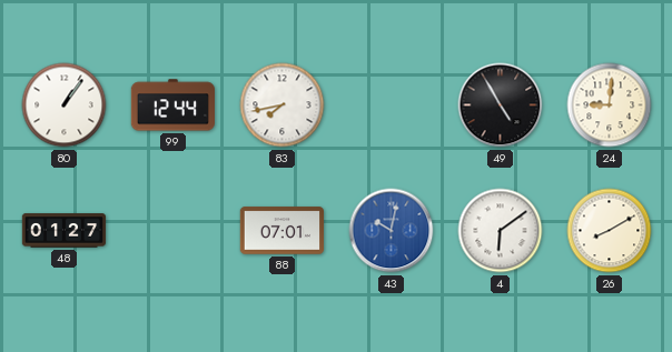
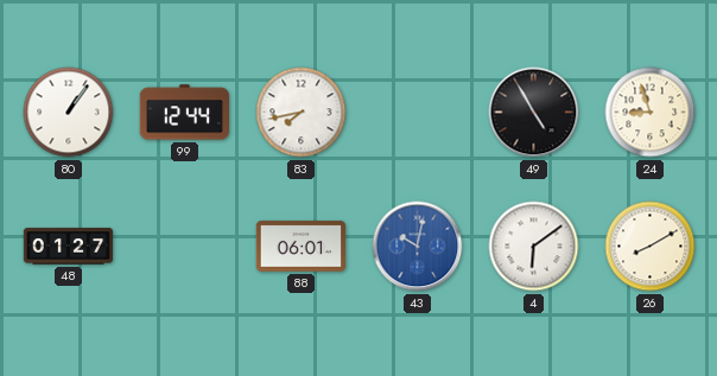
24: 9:01 -> 8:57
88: 07:01 -> 06:01
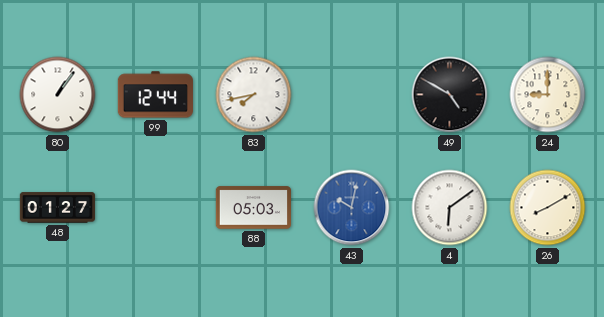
49: 4:55 -> 4:50
24: 8:57 -> 9:00
88: 06:01 -> 05:03
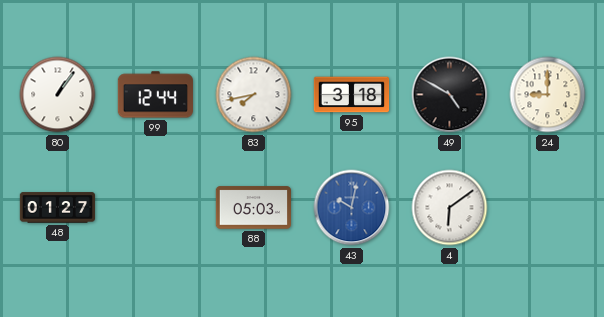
95: none -> 3:18
26: 8:10 -> none
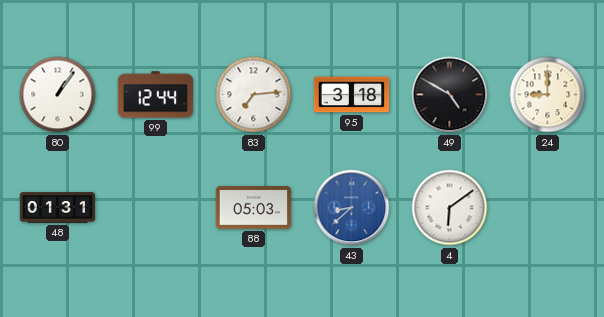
83: 7:43 -> 7:14
48: 01:27 -> 01:31
43: 10:02 -> 8:38
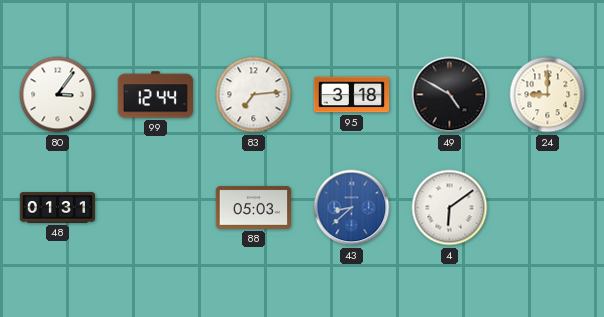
80: 1:06 -> 3:06
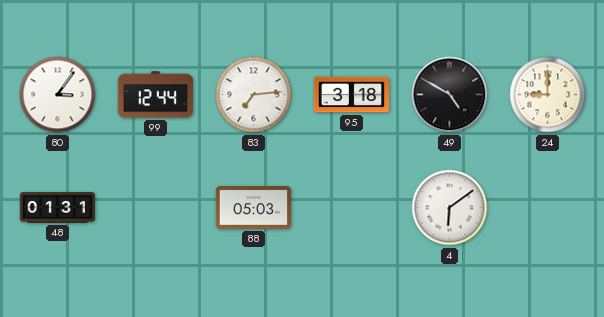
43: 8:38 -> none
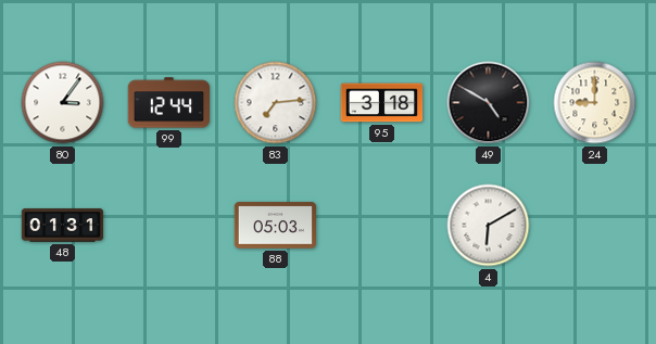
4: 6:09 -> 6:10
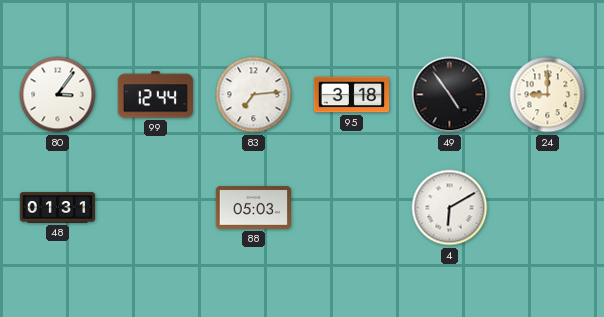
49: 4:50 -> 4:54
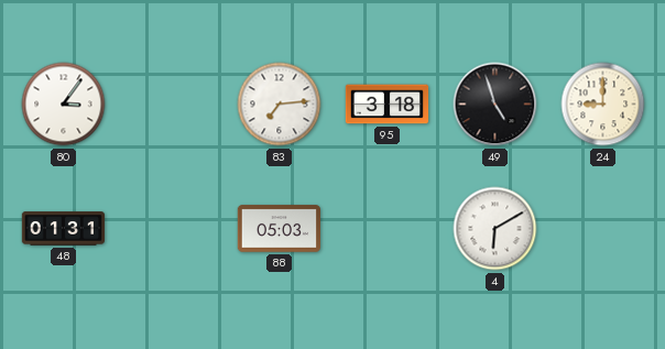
99: 12:44 -> none
49: 4:54 -> 4:57
